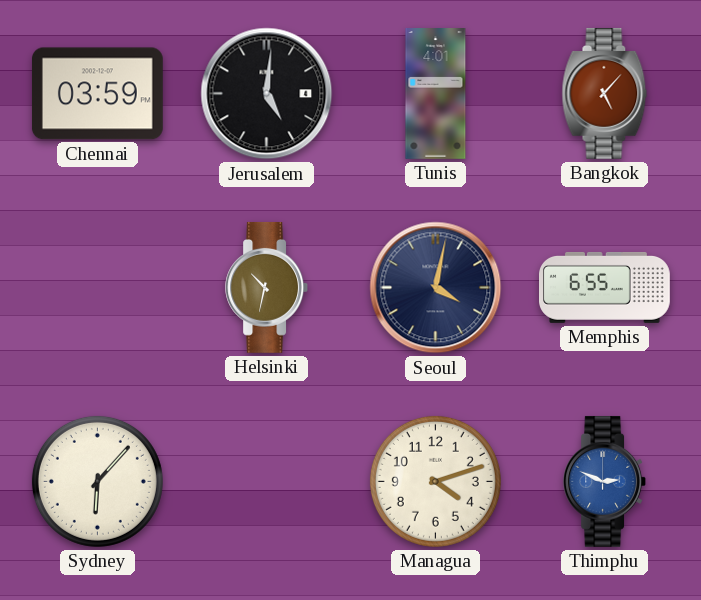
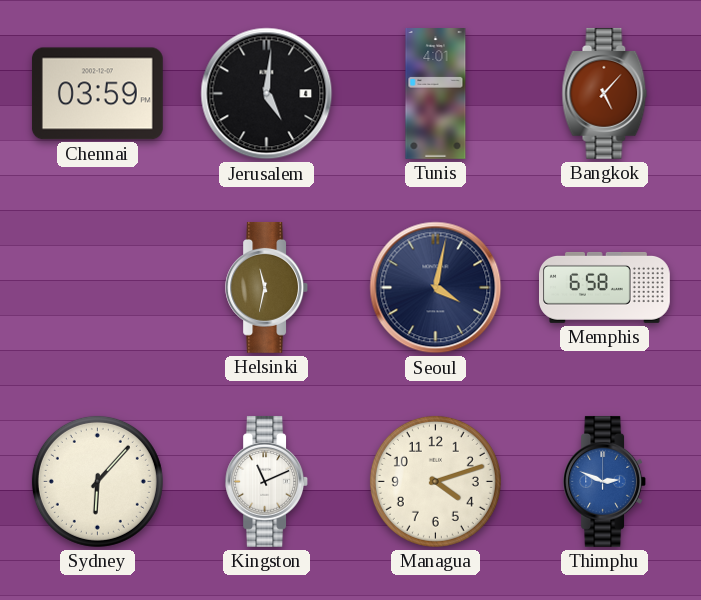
Helsinki: 10:32 -> 11:32
Memphis: 6:55 -> 6:58
Kingston: none -> 11:11
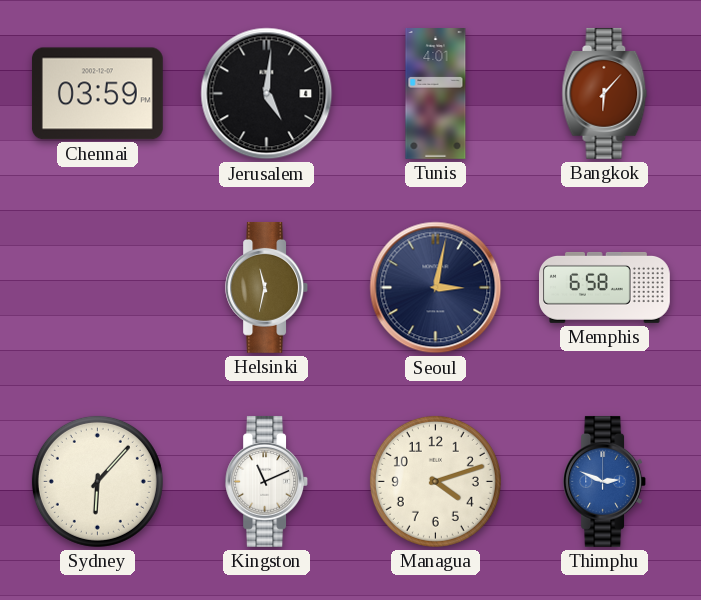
Bangkok: 5:07 -> 6:07
Seoul: 4:02 -> 3:02
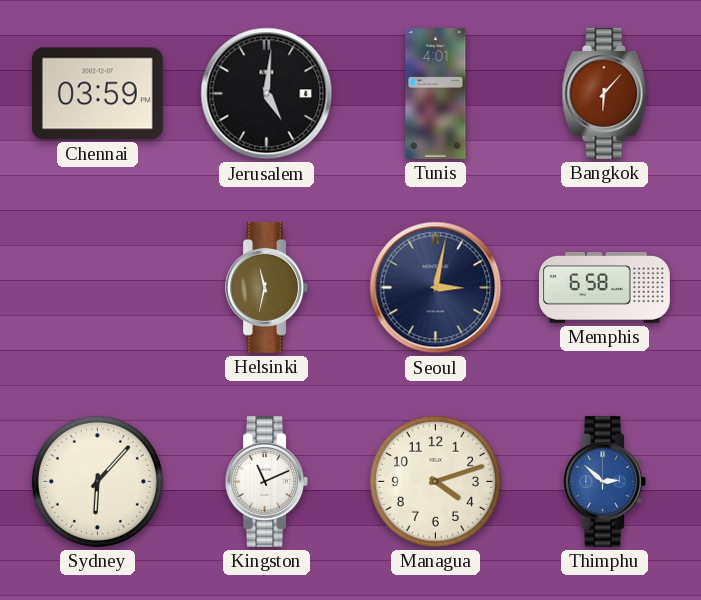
Thimphu: 2:49 -> 2:52
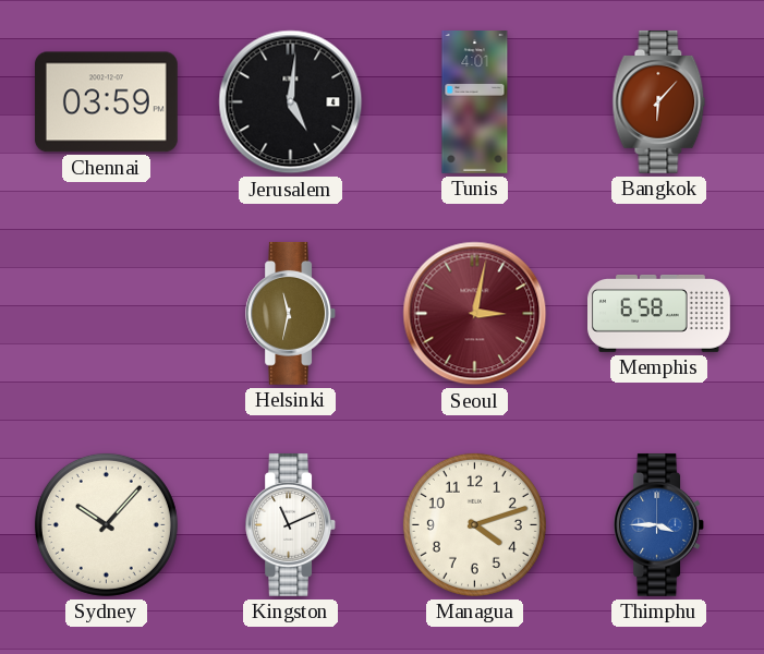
Seoul dial: navy -> burgundy
Sydney: 6:07 -> 10:07
Thimphu: 2:52 -> 3:45
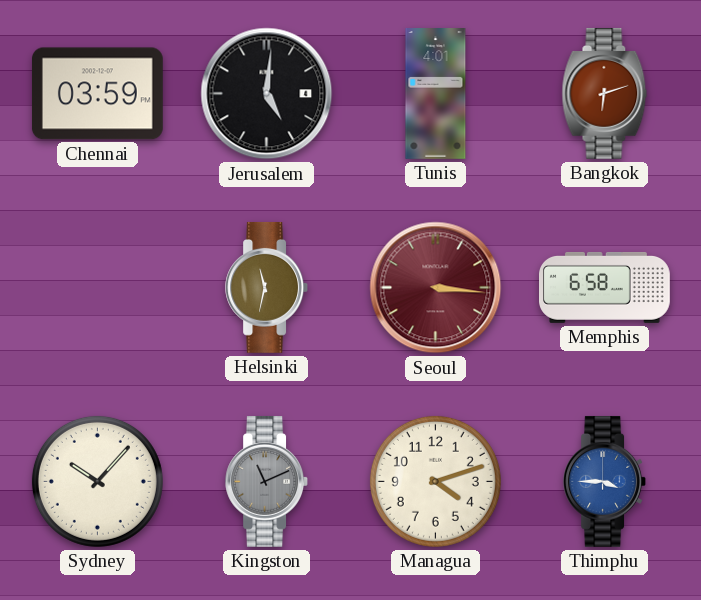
Bangkok: 6:07 -> 6:12
Seoul: 3:02 -> 3:16
Kingston dial: white -> grey
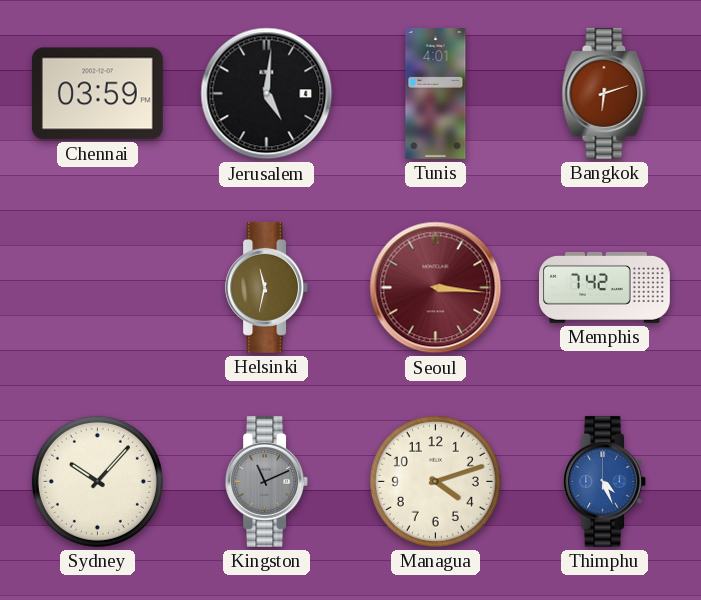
Memphis: 6:58 -> 7:42
Thimphu: 3:45 -> 4:26
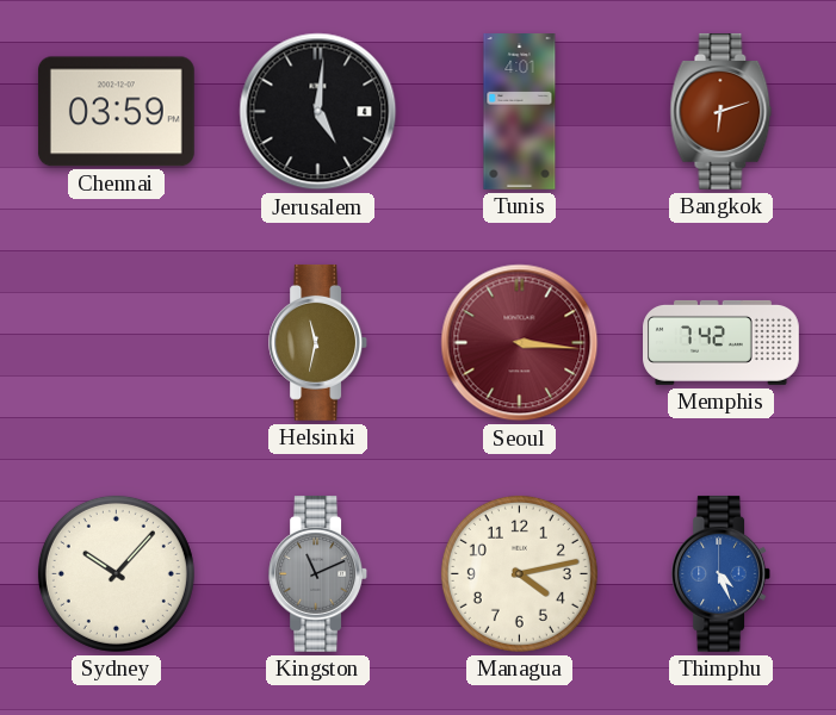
Managua: 4:12 -> 4:13
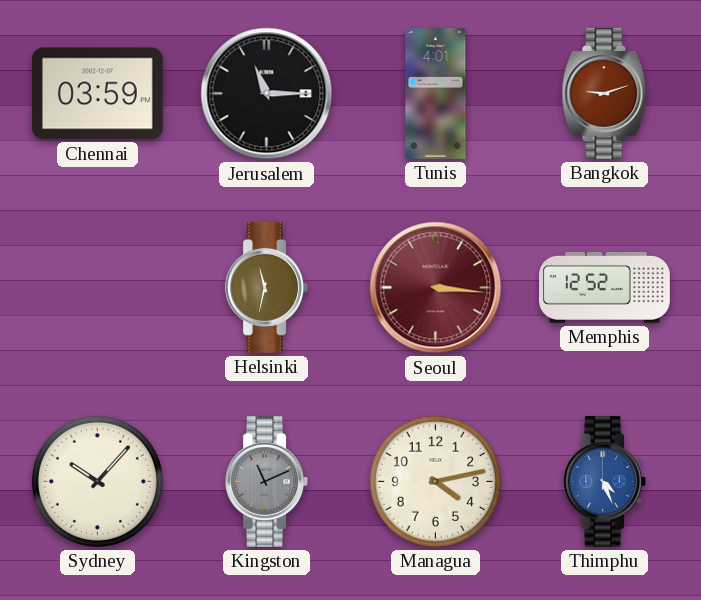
Jerusalem: 5:01 -> 11:15
Bangkok: 6:12 -> 9:12
Memphis: 7:42 -> 12:52
